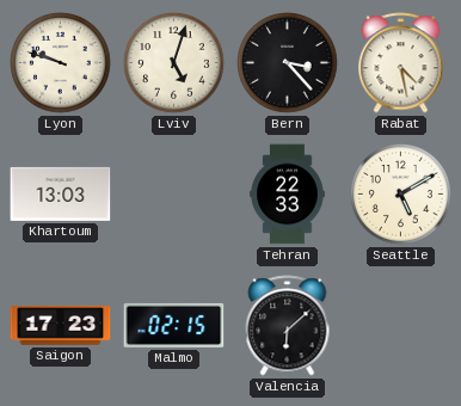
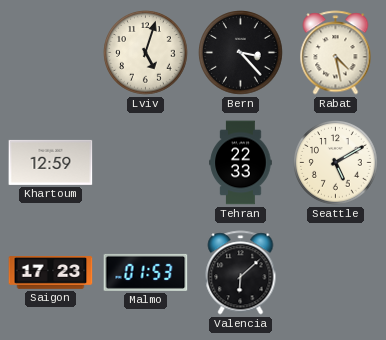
Lyon: 9:48 -> none
Khartoum: 13:03 -> 12:59
Malmo: 02:15 -> 01:53
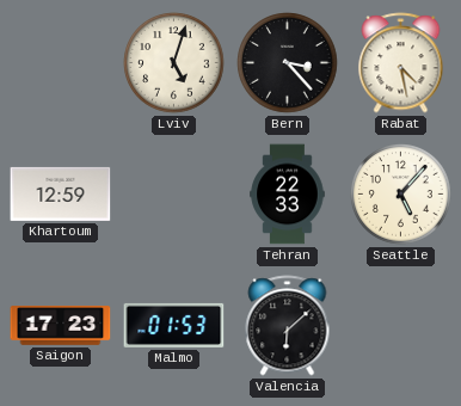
Seattle: 5:10 -> 5:07
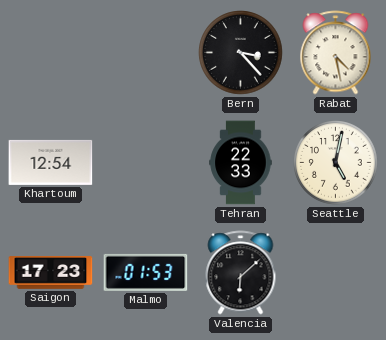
Lviv: 5:03 -> none
Khartoum: 12:59 -> 12:54
Seattle: 5:07 -> 5:02
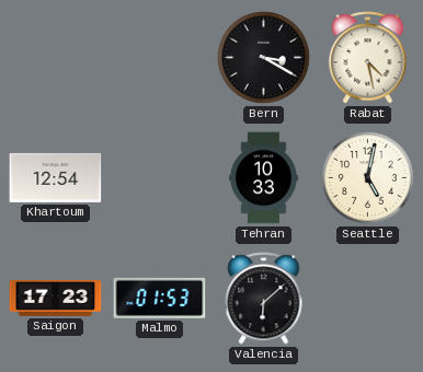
Bern: 3:23 -> 3:20
Tehran: 22:33 -> 10:33
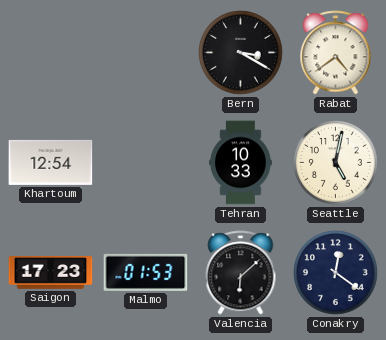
Rabat: 4:28 -> 4:39
Conakry: none -> 12:21
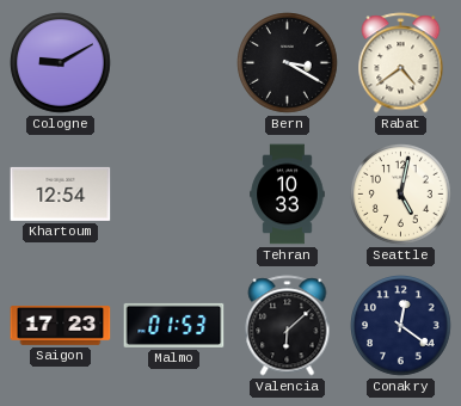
Cologne: none -> 9:10
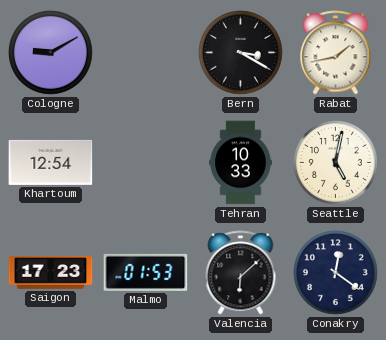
Rabat: 4:39 -> 1:43
